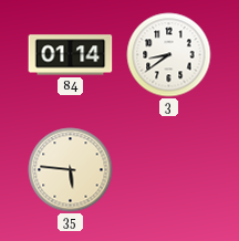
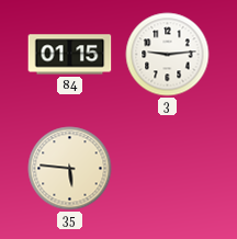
84: 01:14 -> 01:15
3: 8:39 -> 9:14
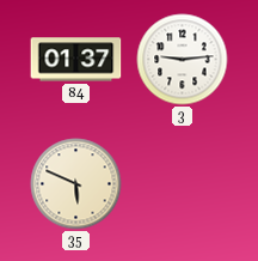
84: 01:15 -> 01:37
35: 5:46 -> 5:49
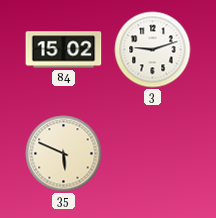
84: 01:37 -> 15:02
3: 9:14 -> 9:12
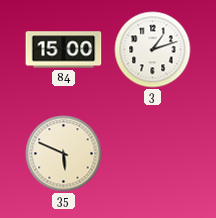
84: 15:02 -> 15:00
3: 9:12 -> 1:12
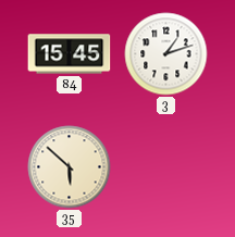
84: 15:00 -> 15:45
35: 5:49 -> 5:52
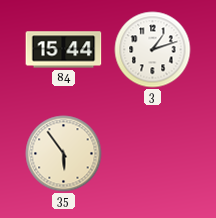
84: 15:45 -> 15:44
35: 5:52 -> 5:54
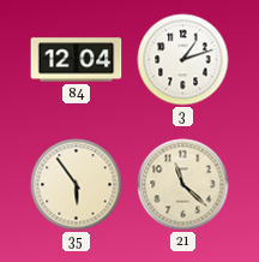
84: 15:44 -> 12:04
21: none -> 11:22
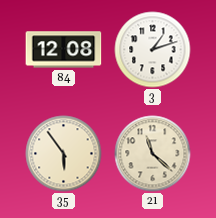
84: 12:04 -> 12:08
